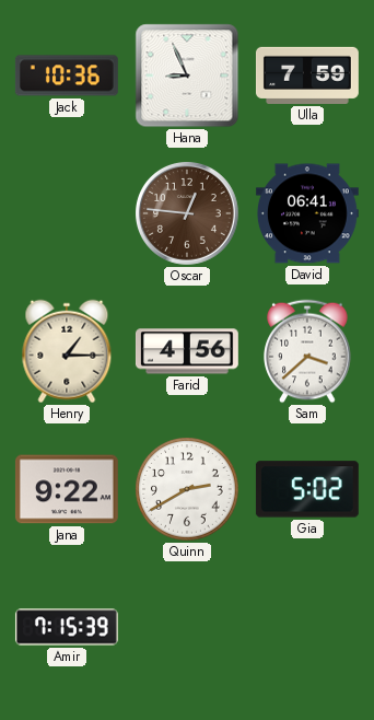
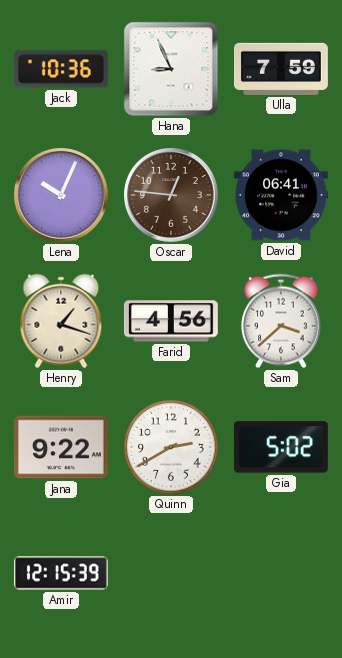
Lena: none -> 10:04
Henry: 1:15 -> 1:18
Amir: 7:15 -> 12:15
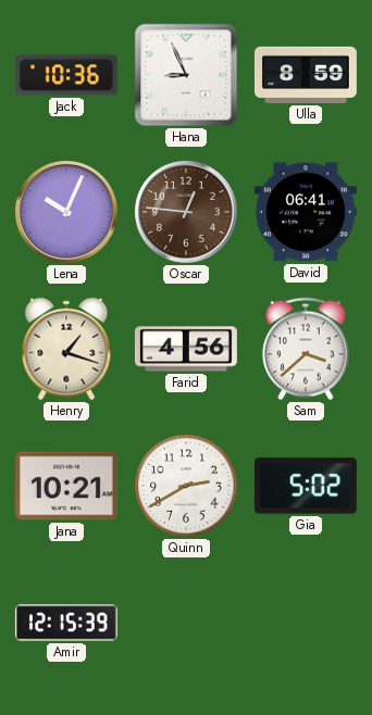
Ulla: 7:59 -> 8:59
Jana: 9:22 -> 10:21
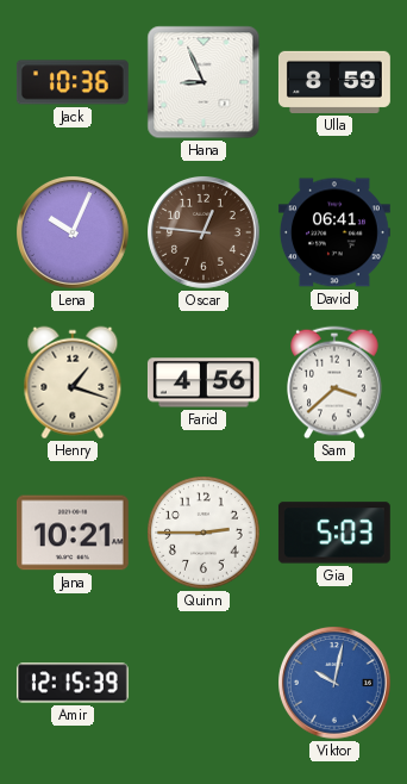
Quinn: 2:40 -> 2:45
Gia: 5:02 -> 5:03
Viktor: none -> 10:02
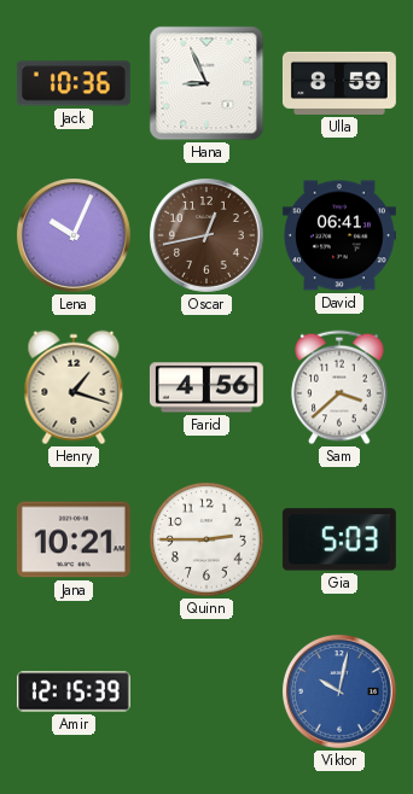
Oscar: 12:46 -> 12:43
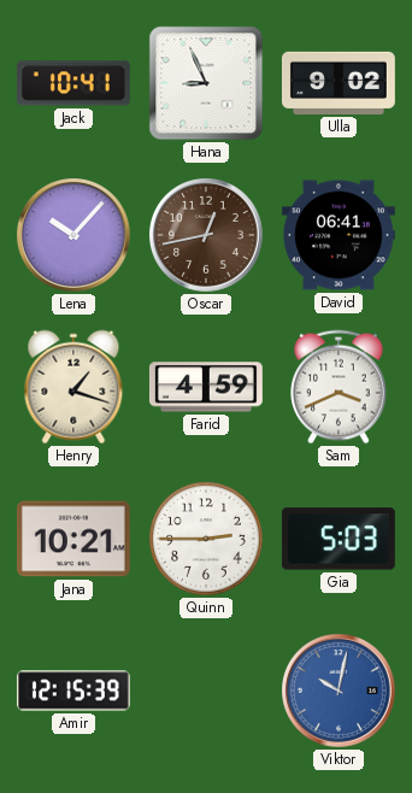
Jack: 10:36 -> 10:41
Ulla: 8:59 -> 9:02
Lena: 10:04 -> 10:07
Farid: 4:56 -> 4:59
Sam: 3:38 -> 3:41
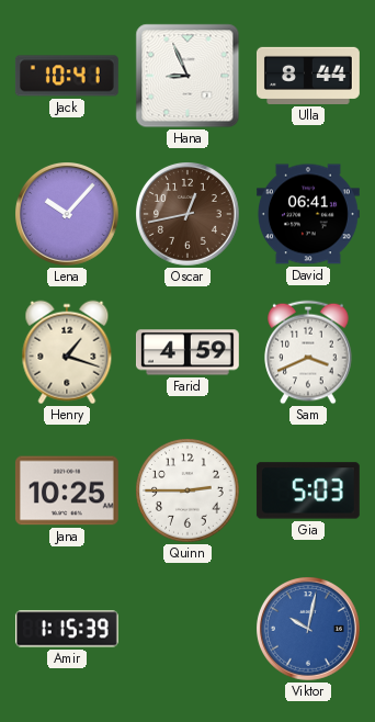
Ulla: 9:02 -> 8:44
Jana: 10:21 -> 10:25
Amir: 12:15 -> 1:15
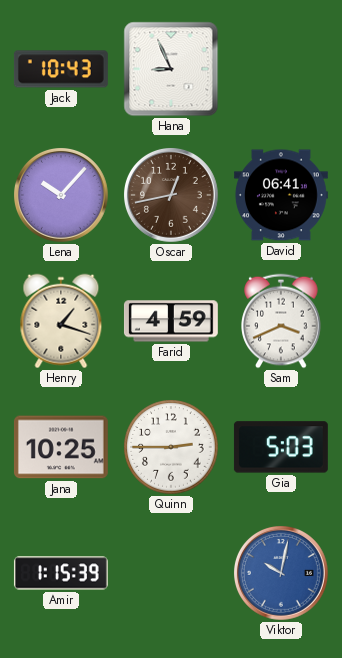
Jack: 10:41 -> 10:43
Ulla: 8:44 -> none
